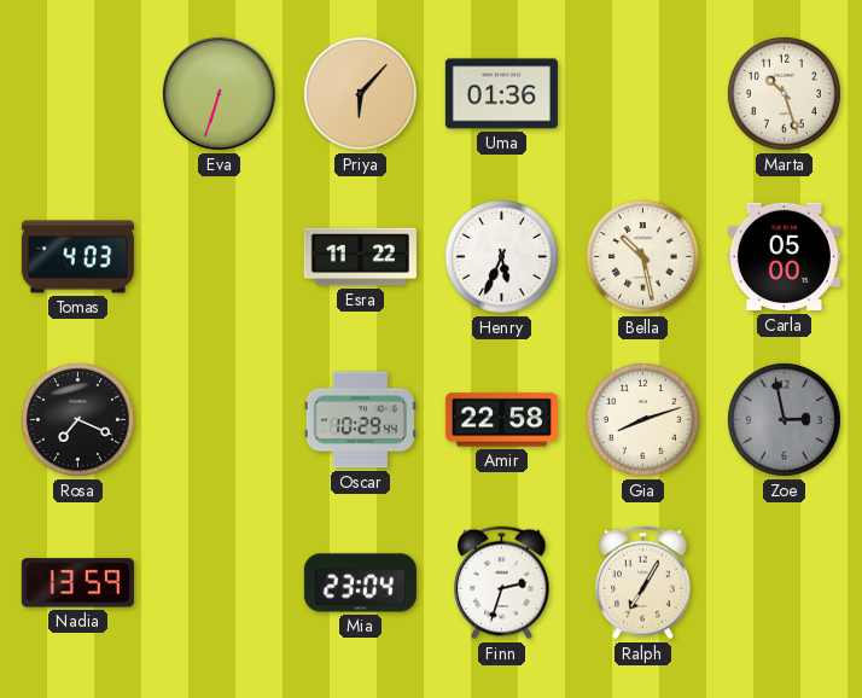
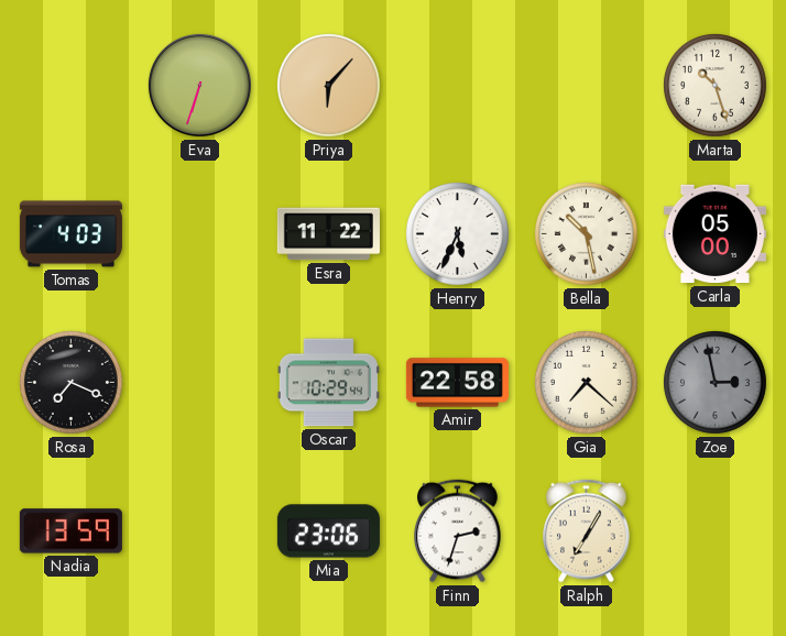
Uma: 01:36 -> none
Gia: 8:12 -> 7:22
Mia: 23:04 -> 23:06
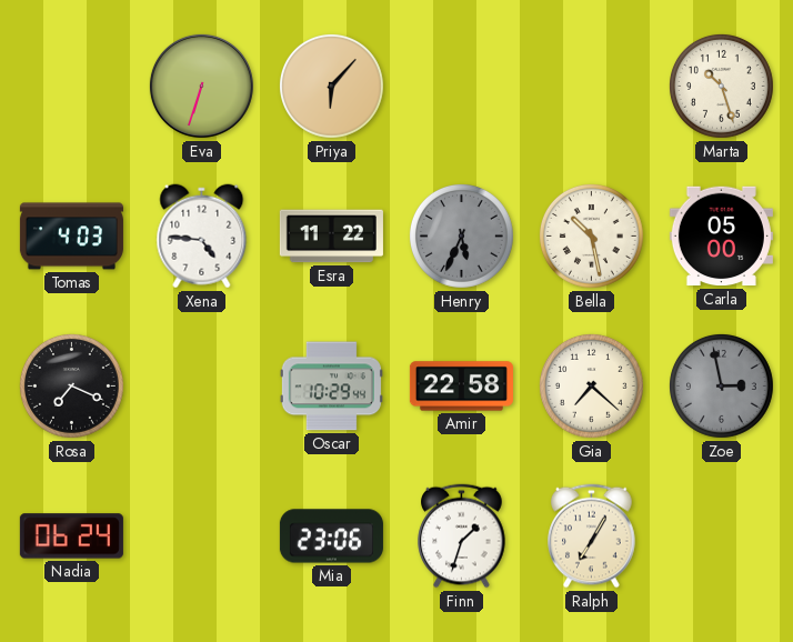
Xena: none -> 4:46
Henry dial: white -> grey
Nadia: 13:59 -> 06:24
Finn: 2:33 -> 1:33
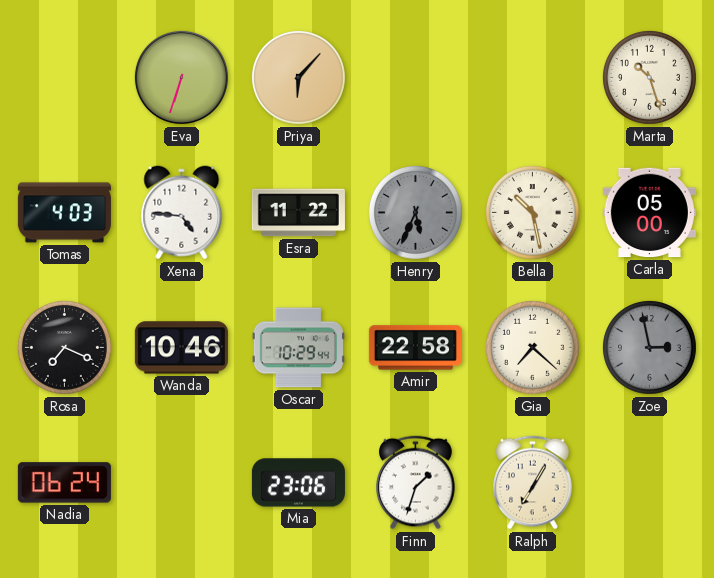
Wanda: none -> 10:46
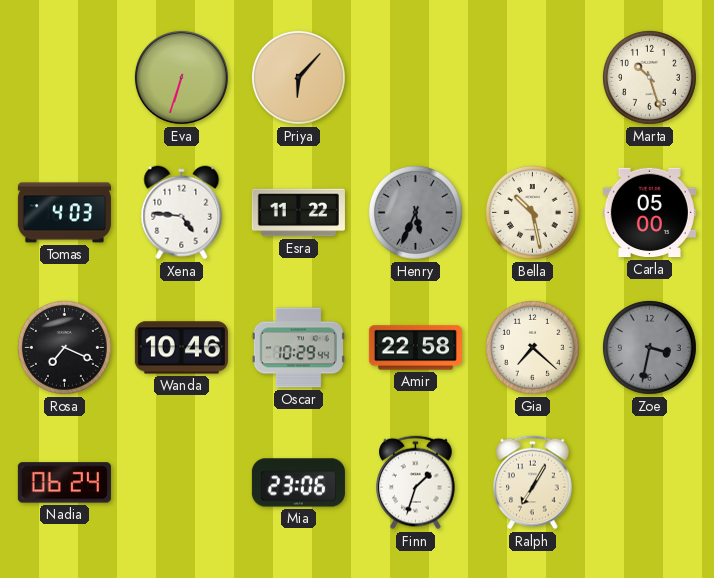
Zoe: 2:58 -> 3:32
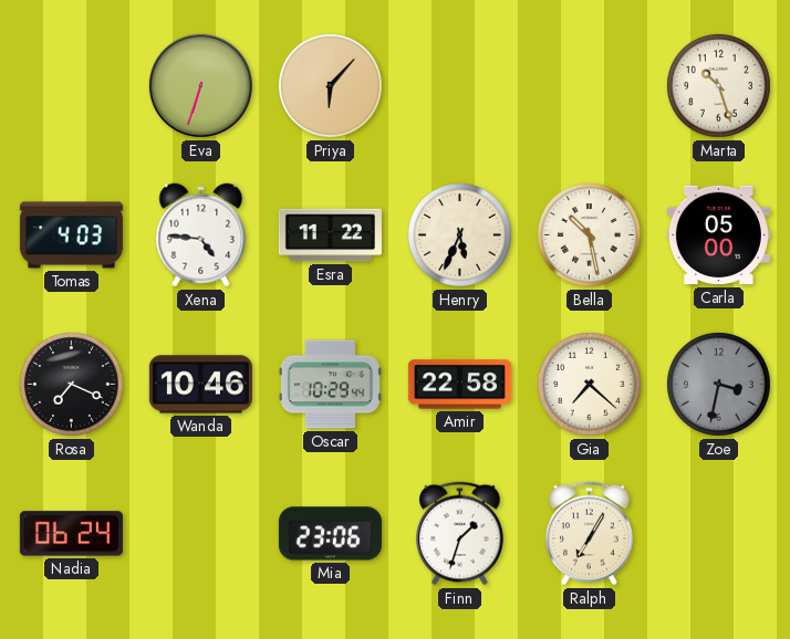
Henry dial: grey -> cream
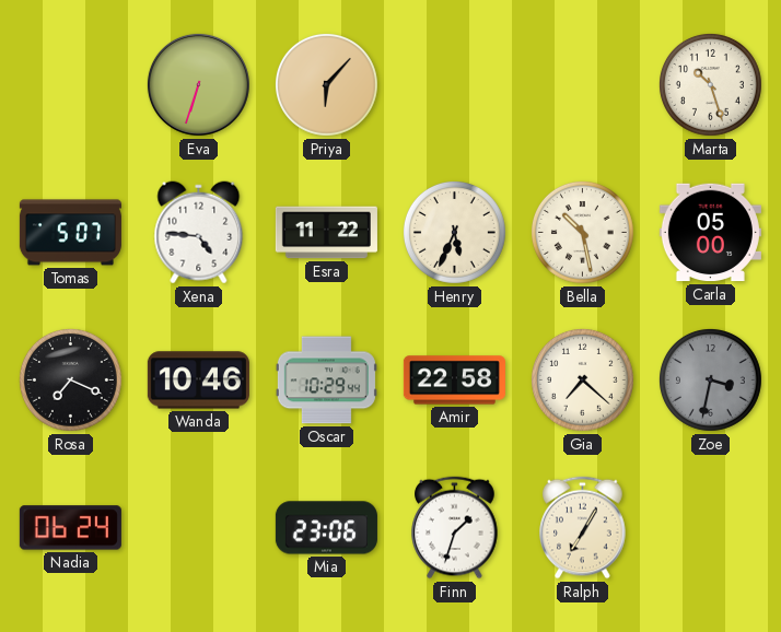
Tomas: 4:03 -> 5:07
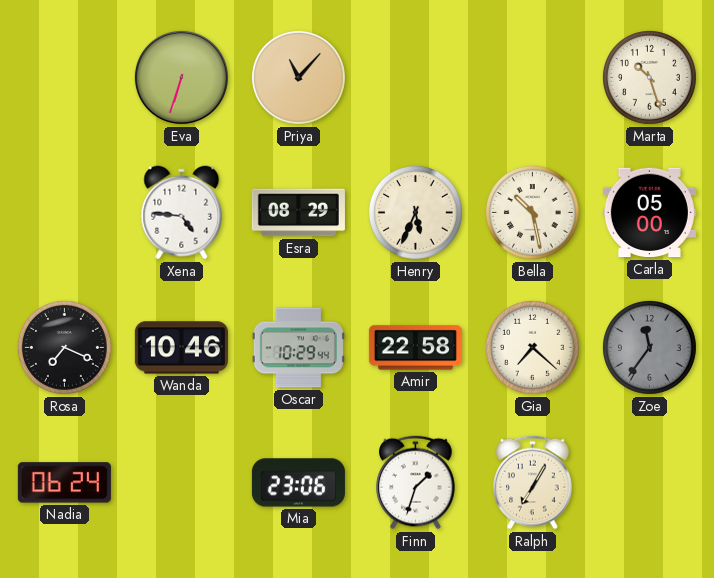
Priya: 6:07 -> 11:07
Tomas: 5:07 -> none
Esra: 11:22 -> 08:29
Zoe: 3:32 -> 11:36
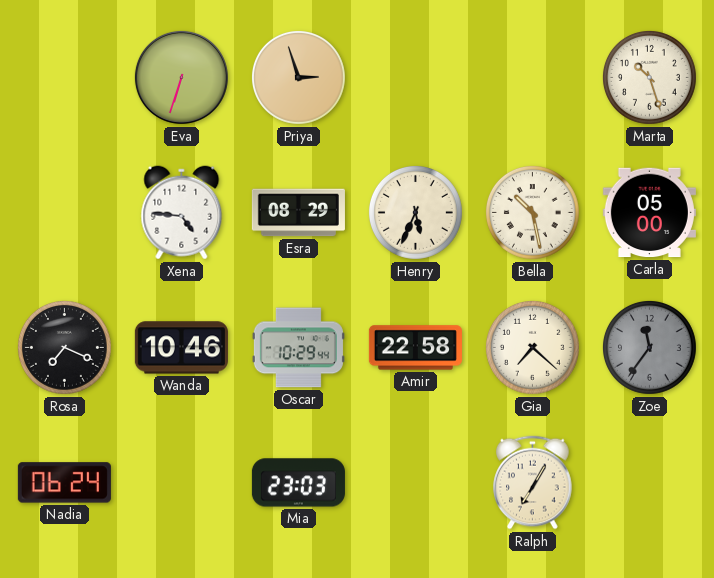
Priya: 11:07 -> 2:57
Mia: 23:06 -> 23:03
Finn: 1:33 -> none
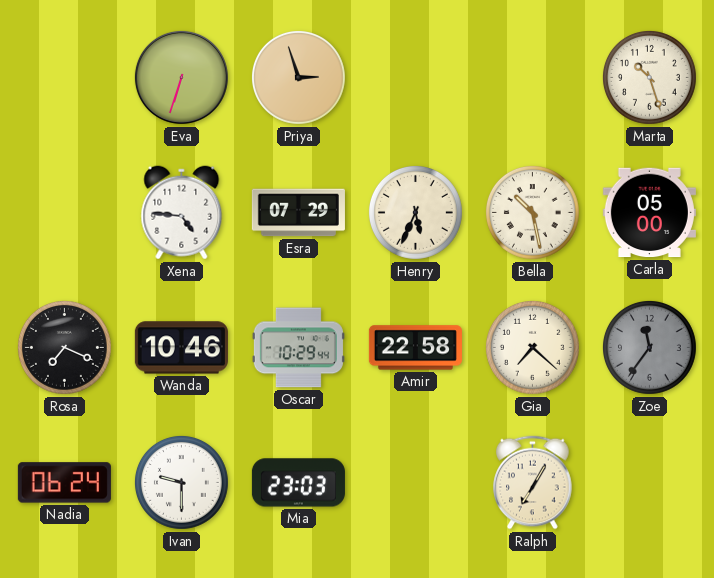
Esra: 08:29 -> 07:29
Ivan: none -> 9:30
